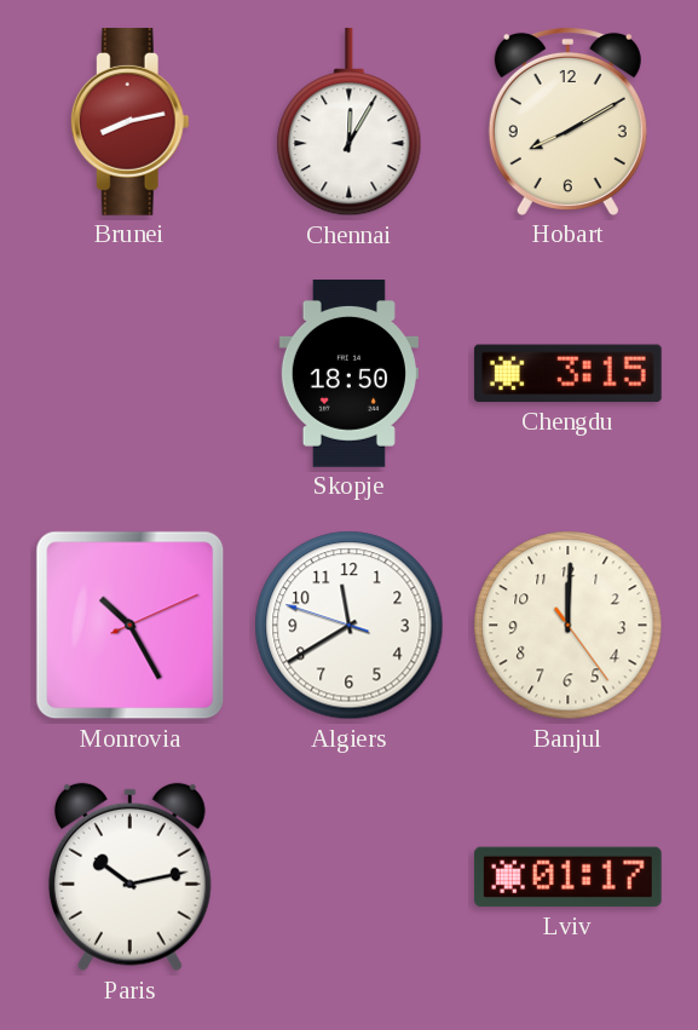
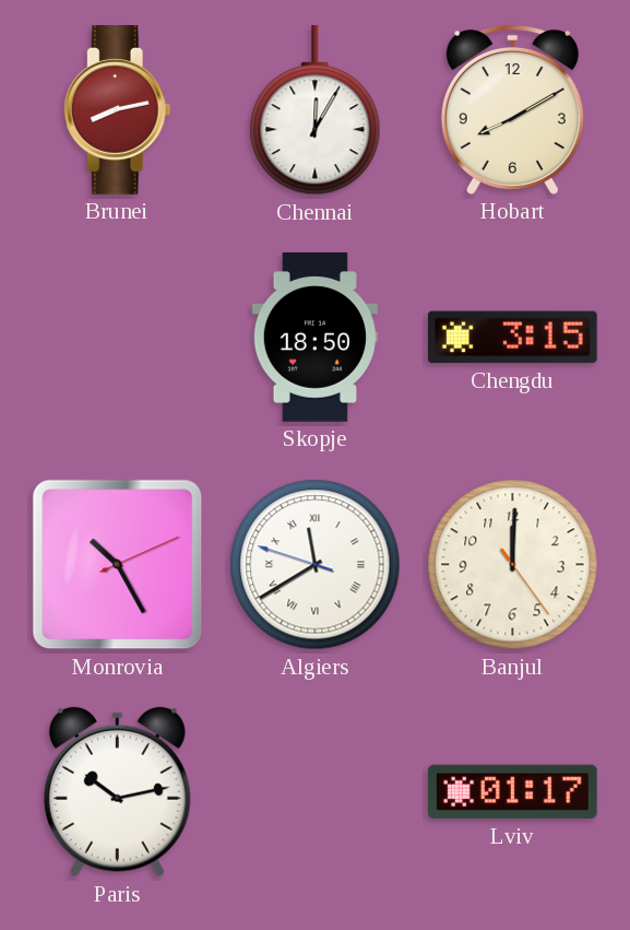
Algiers numerals: Arabic -> Roman
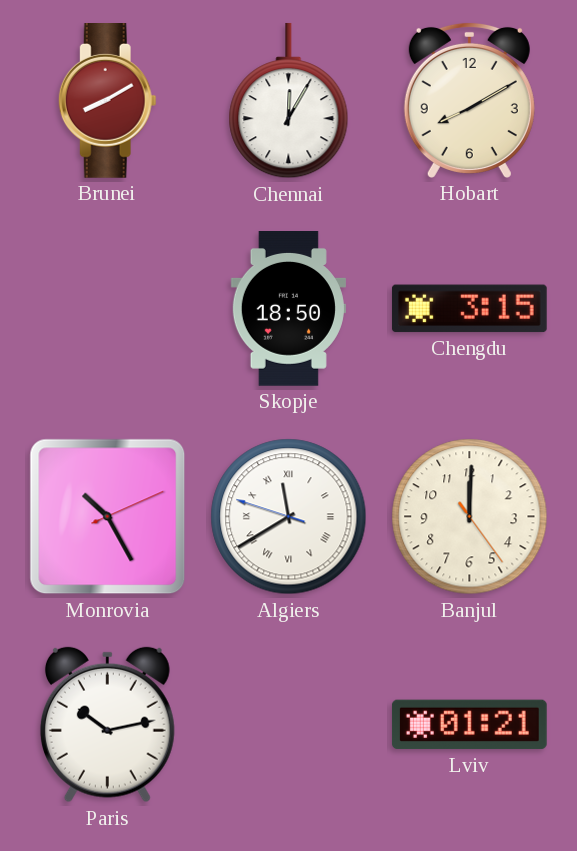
Brunei: 8:13 -> 8:10
Lviv: 01:17 -> 01:21
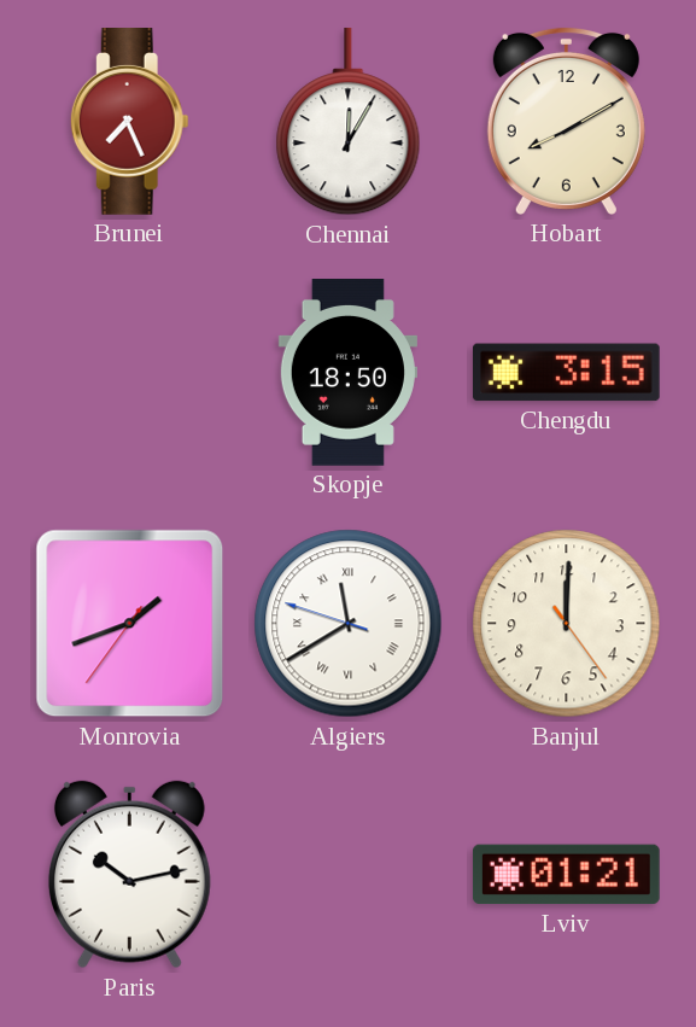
Brunei: 8:10 -> 7:26
Monrovia: 10:25 -> 1:41
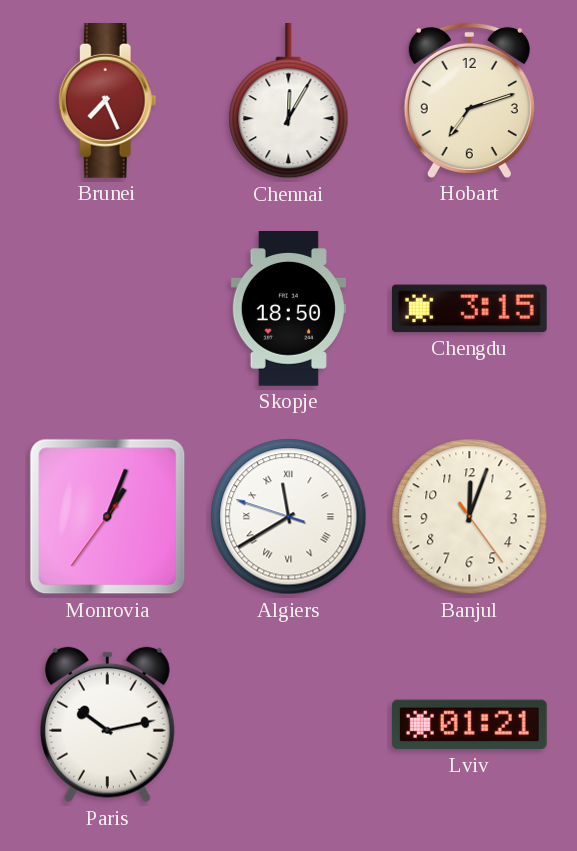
Hobart: 8:10 -> 7:12
Monrovia: 1:41 -> 1:03
Banjul: 12:00 -> 12:03
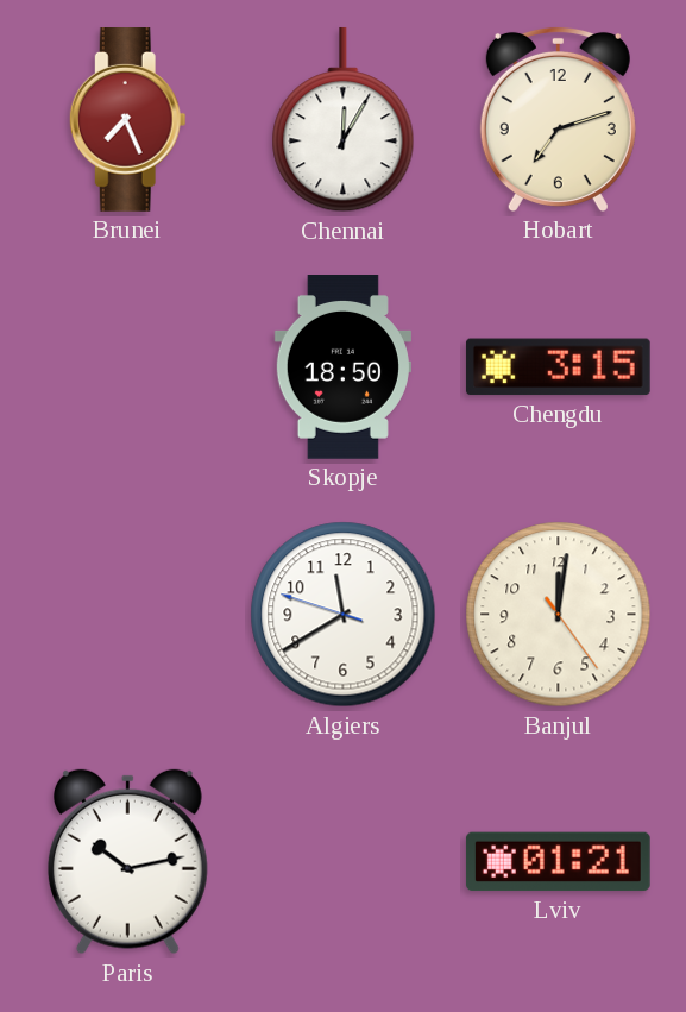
Monrovia: 1:03 -> none
Algiers numerals: Roman -> Arabic
Banjul: 12:03 -> 12:01
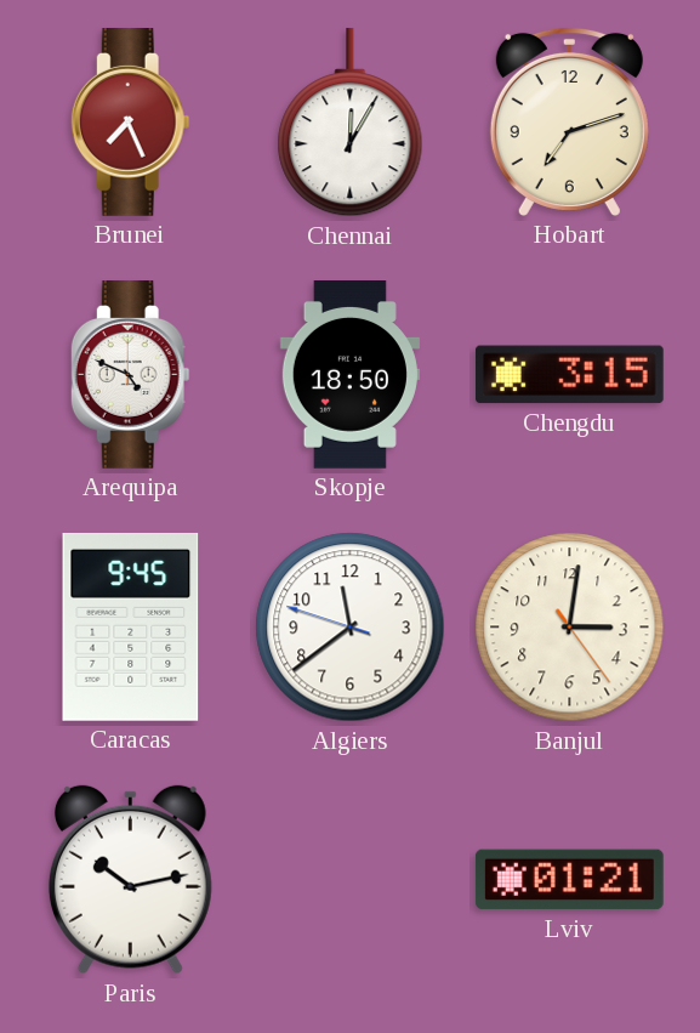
Arequipa: none -> 4:49
Caracas: none -> 9:45
Algiers: 11:39 -> 11:38
Banjul: 12:01 -> 3:01
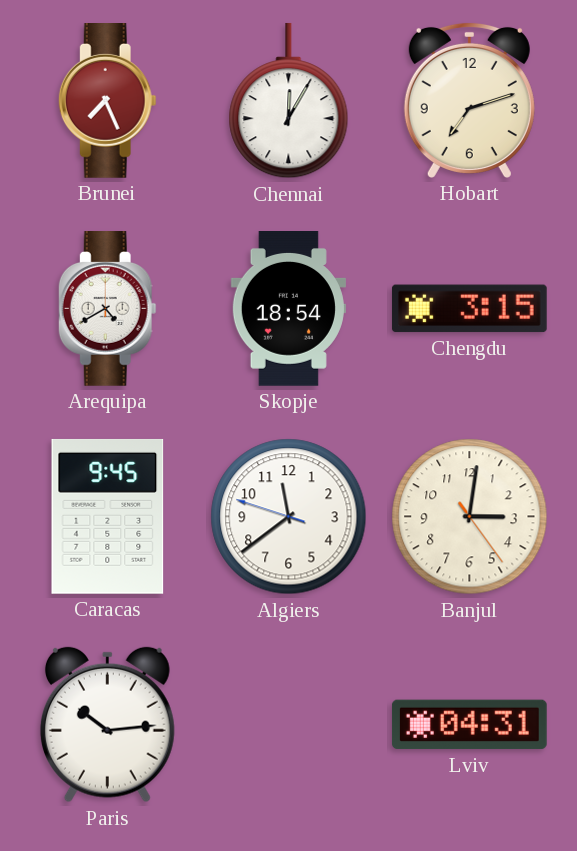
Arequipa: 4:49 -> 4:40
Skopje: 18:50 -> 18:54
Paris: 10:13 -> 10:14
Lviv: 01:21 -> 04:31
